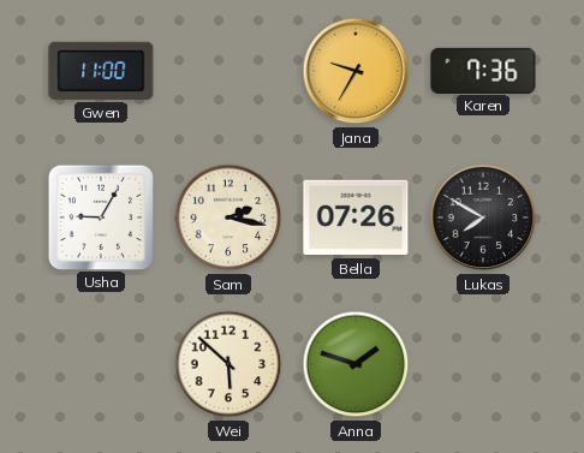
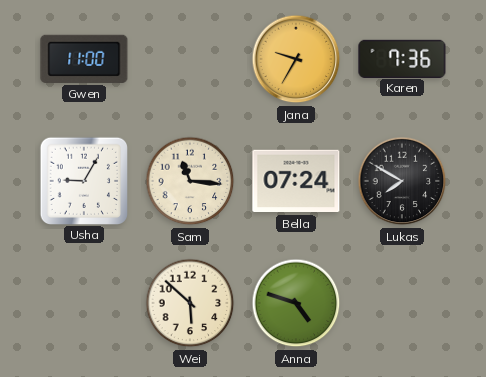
Sam: 2:17 -> 11:16
Bella: 07:26 -> 07:24
Anna: 1:48 -> 4:48
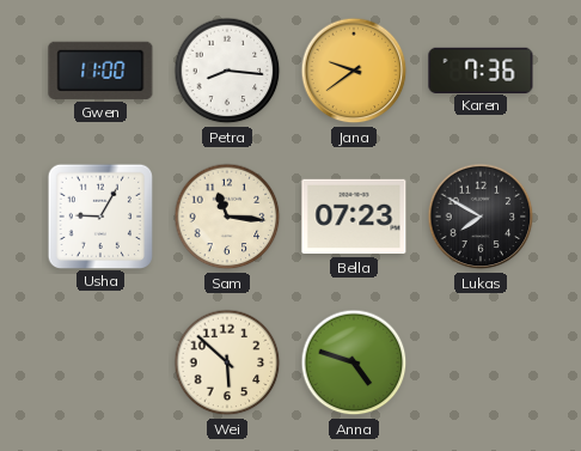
Petra: none -> 8:16
Jana: 9:35 -> 9:39
Bella: 07:24 -> 07:23
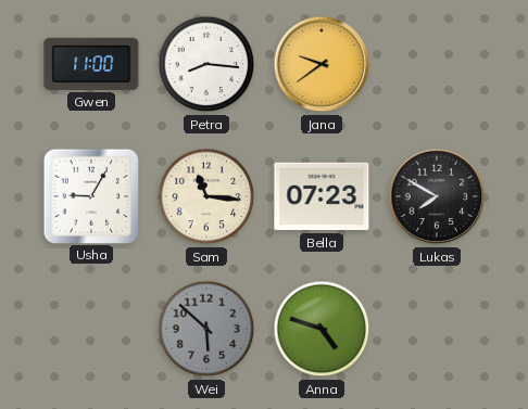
Karen: 7:36 -> none
Wei dial: cream -> grey
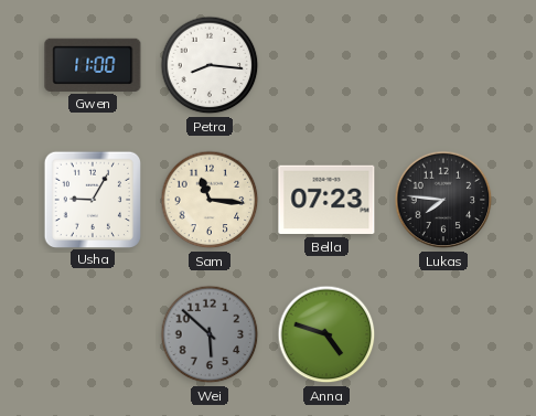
Jana: 9:39 -> none
Lukas: 7:50 -> 7:46
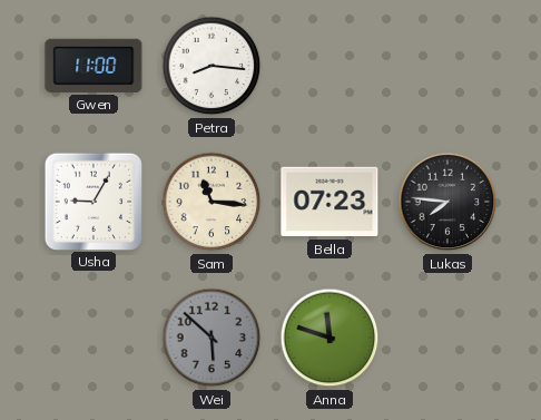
Anna: 4:48 -> 11:48
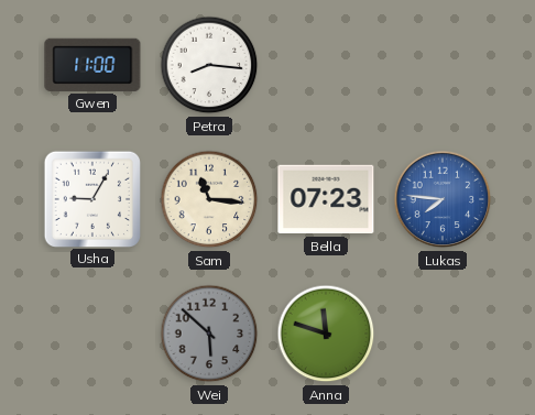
Lukas dial: black -> blue
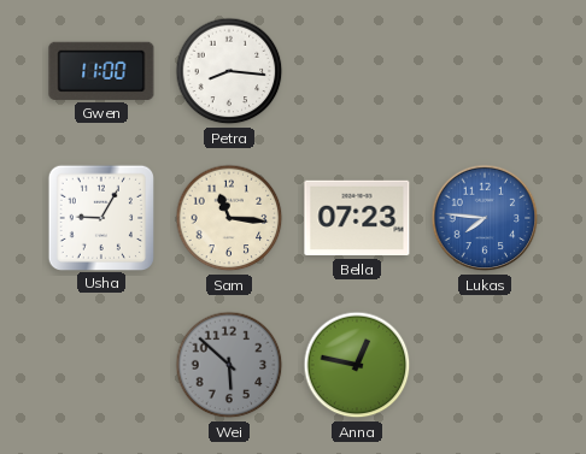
Anna: 11:48 -> 12:47
